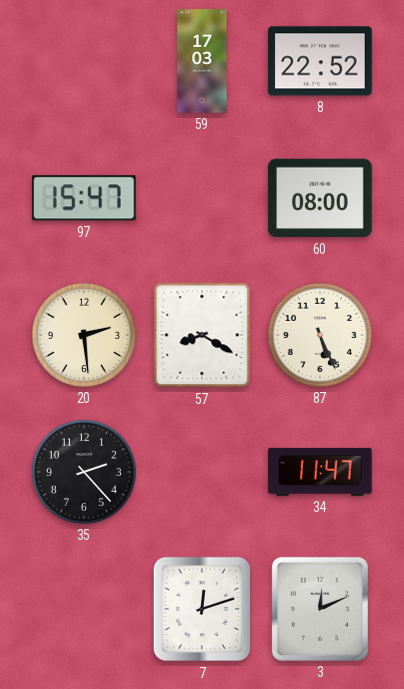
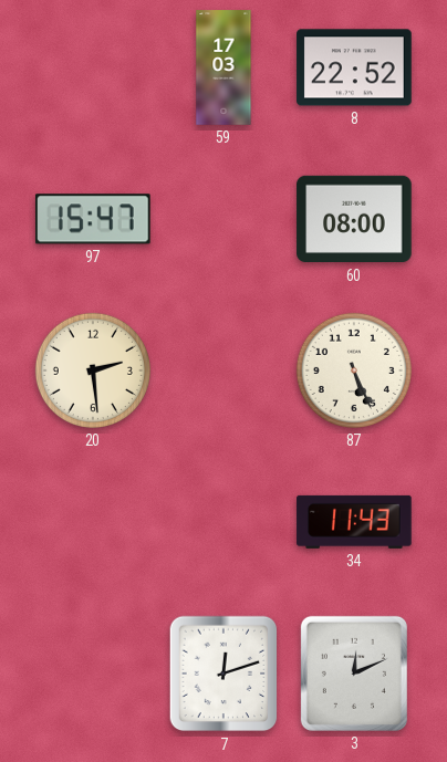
57: 8:20 -> none
35: 2:23 -> none
34: 11:47 -> 11:43
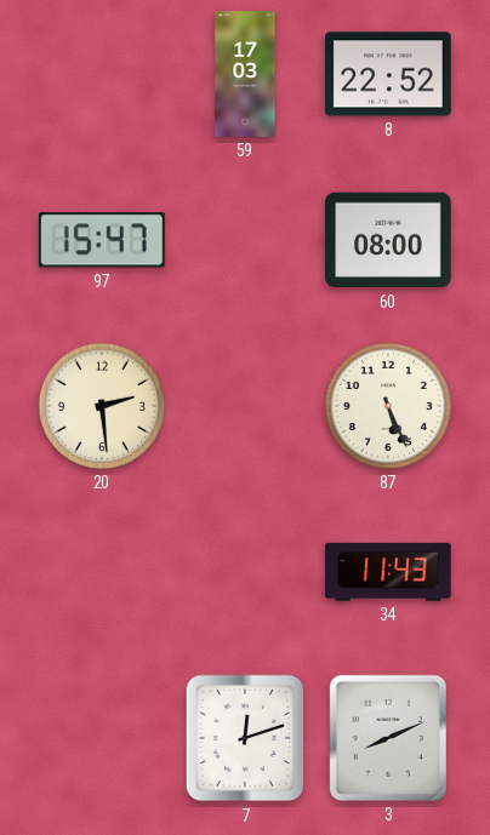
3: 12:11 -> 8:11
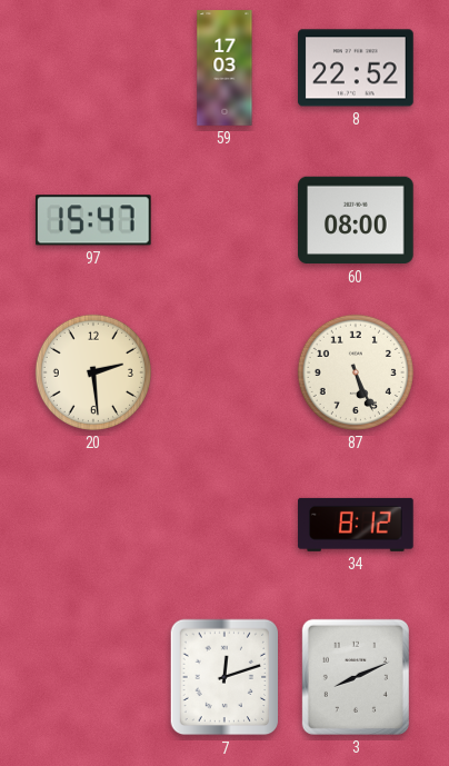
34: 11:43 -> 8:12
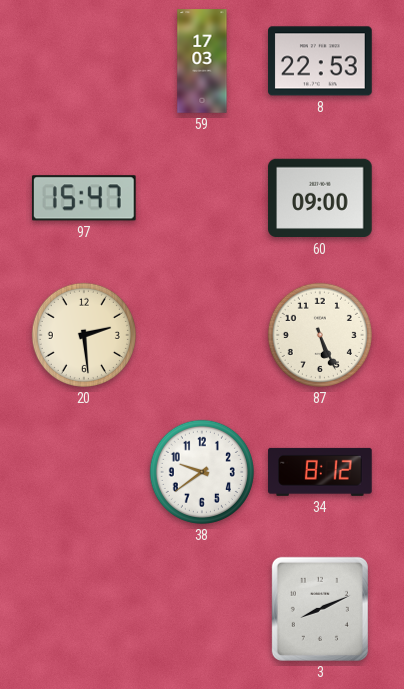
8: 22:52 -> 22:53
60: 08:00 -> 09:00
38: none -> 9:39
7: 12:12 -> none
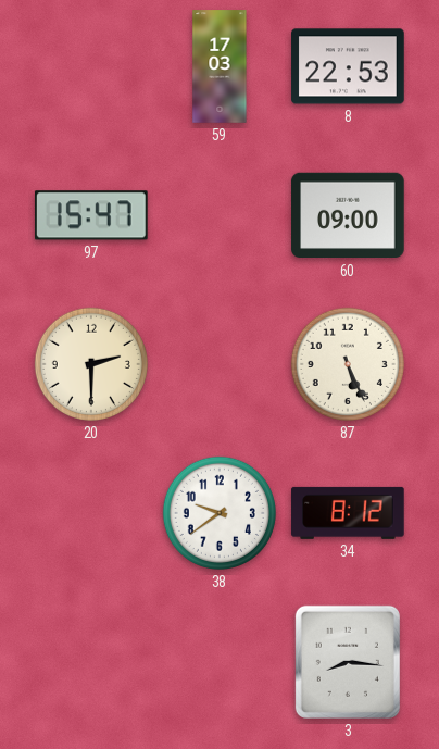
20: 2:29 -> 2:30
3: 8:11 -> 8:16
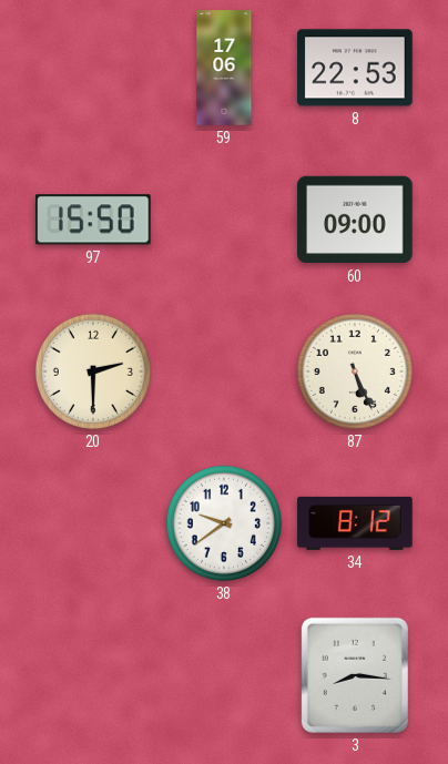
59: 17:03 -> 17:06
97: 15:47 -> 15:50
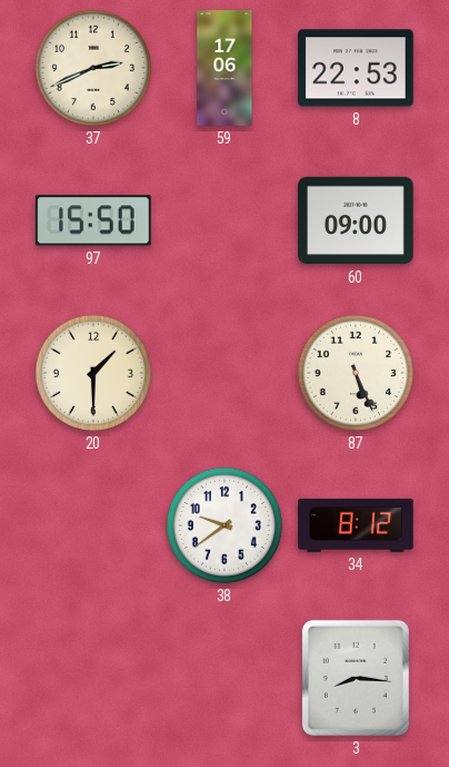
37: none -> 2:41
20: 2:30 -> 1:30
